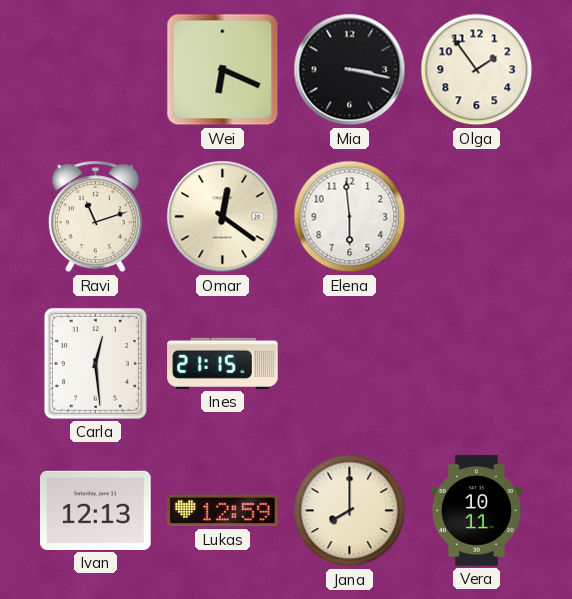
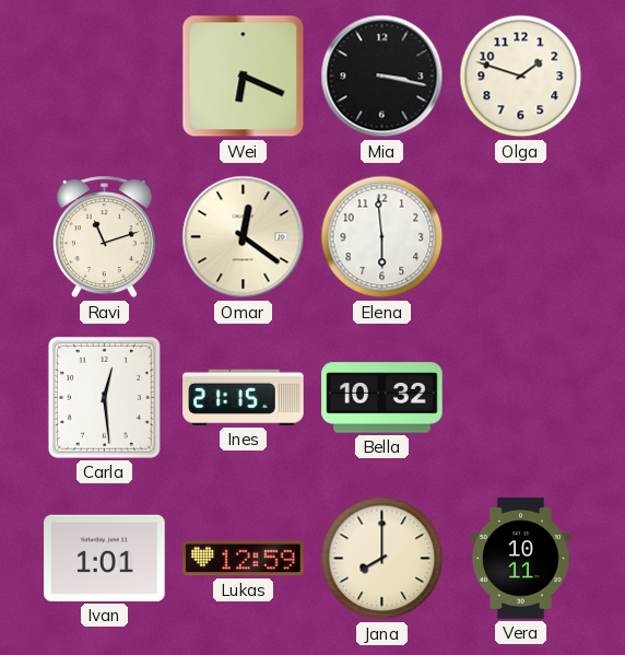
Olga: 1:54 -> 1:48
Bella: none -> 10:32
Ivan: 12:13 -> 1:01
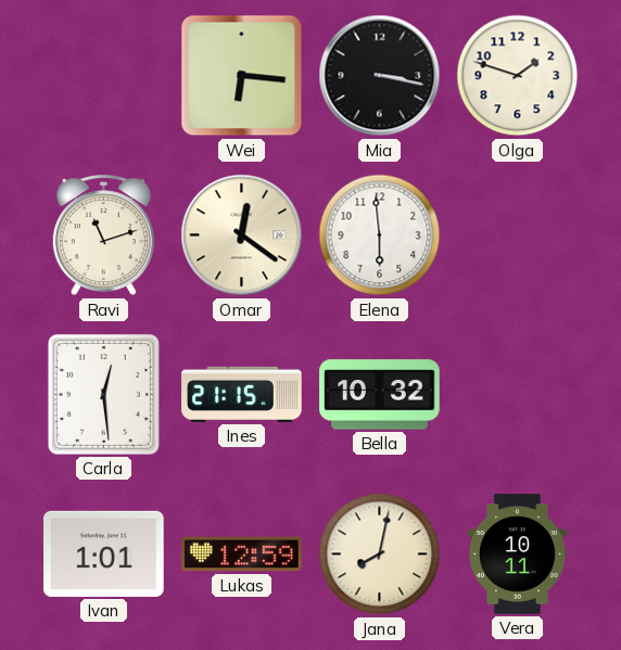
Wei: 6:19 -> 6:16
Jana: 8:00 -> 8:02
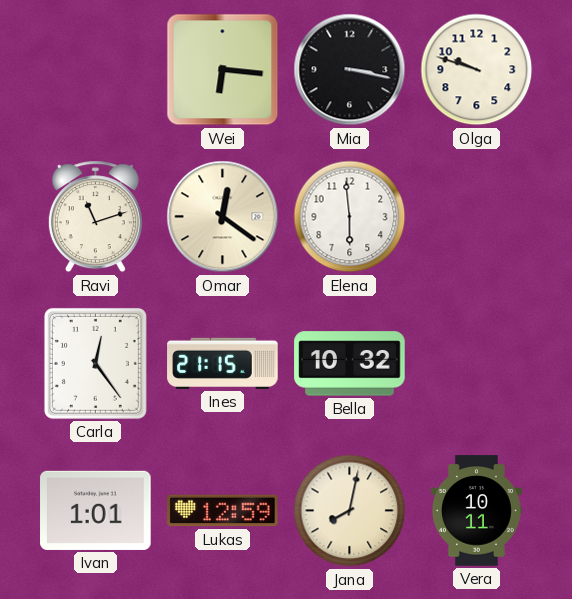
Olga: 1:48 -> 9:48
Carla: 12:29 -> 12:24
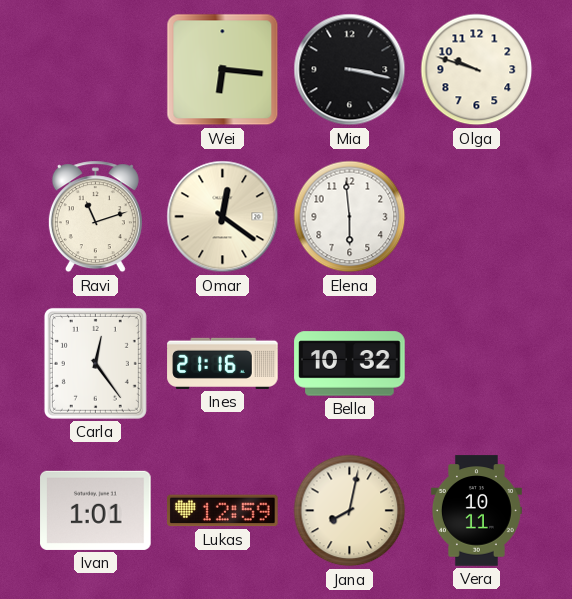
Ines: 21:15 -> 21:16
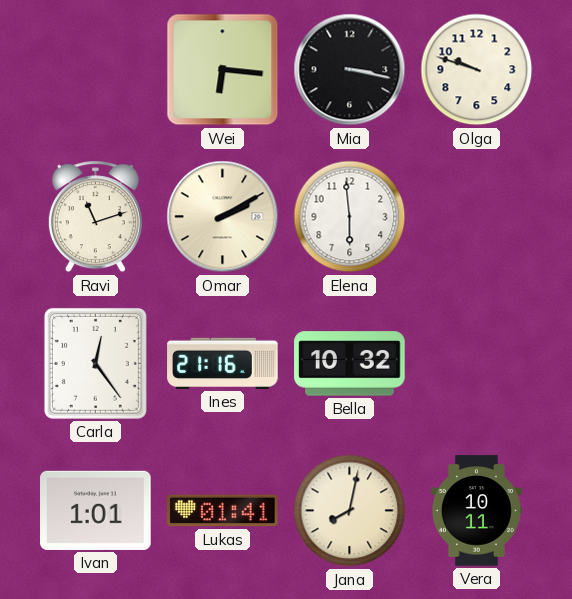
Omar: 12:21 -> 2:10
Lukas: 12:59 -> 01:41
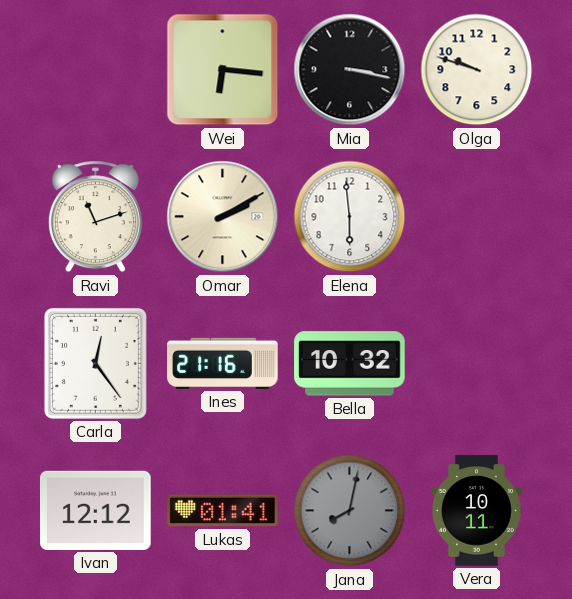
Ivan: 1:01 -> 12:12
Jana dial: cream -> grey
